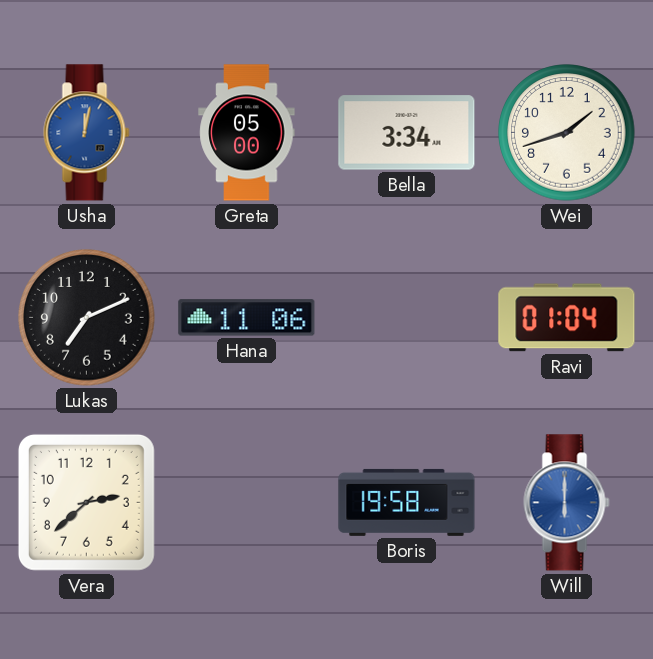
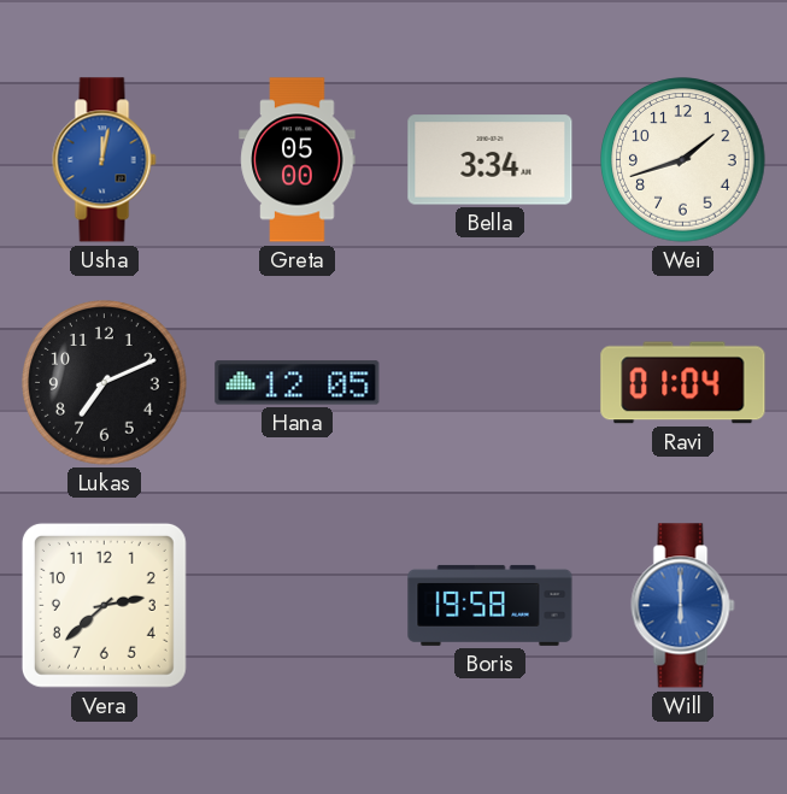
Hana: 11:06 -> 12:05
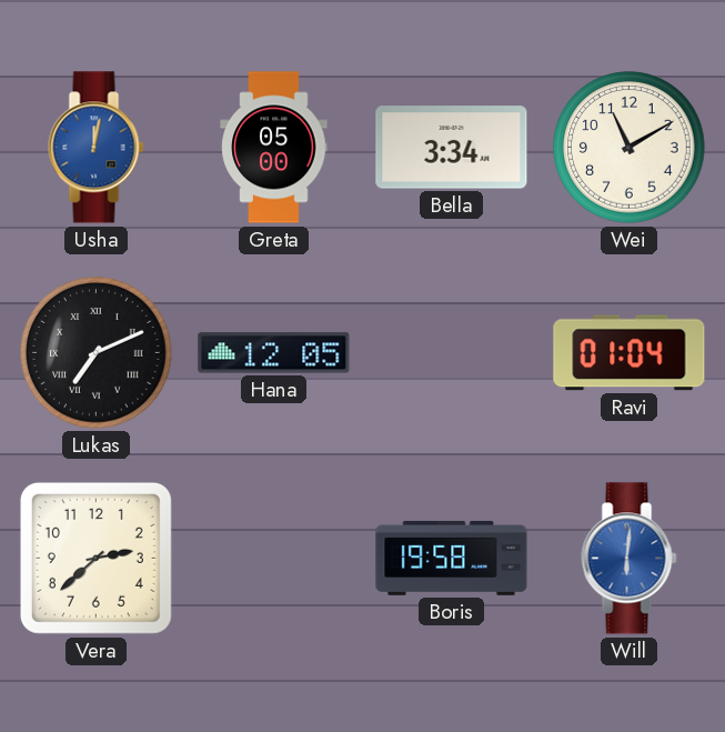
Wei: 1:42 -> 11:10
Lukas numerals: Arabic -> Roman
Will: 6:00 -> 6:01
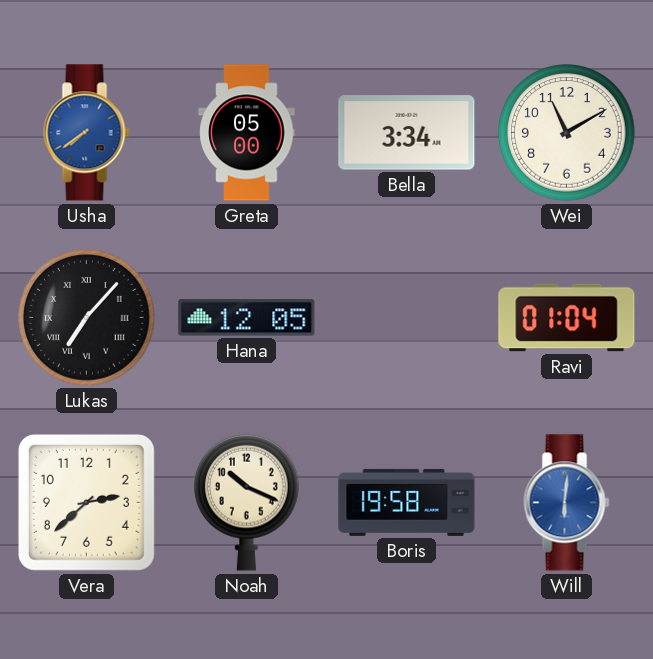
Usha: 12:02 -> 7:39
Lukas: 7:11 -> 7:07
Noah: none -> 10:19
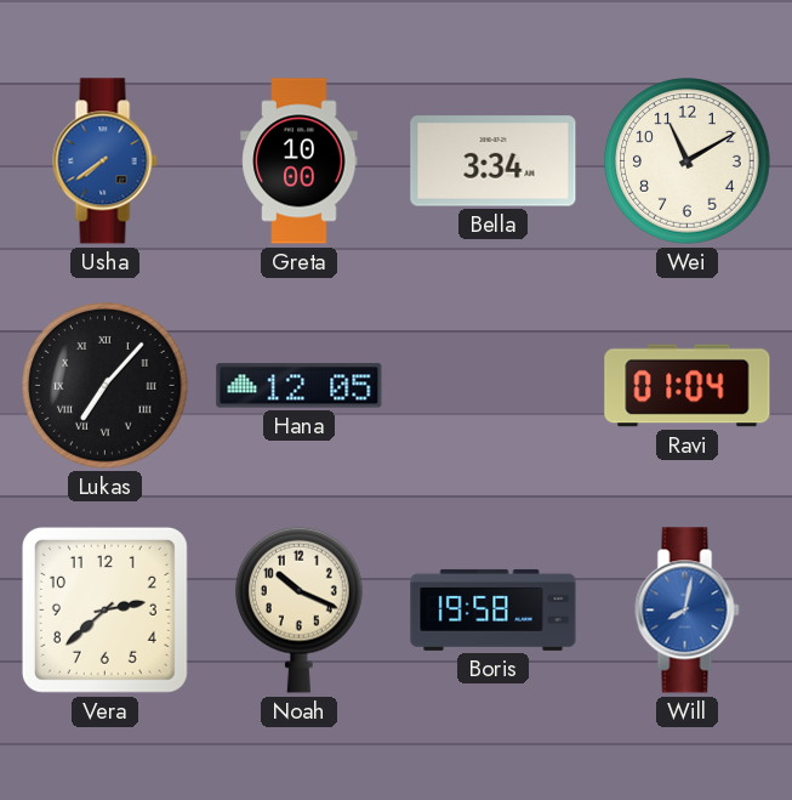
Greta: 05:00 -> 10:00
Will: 6:01 -> 8:02
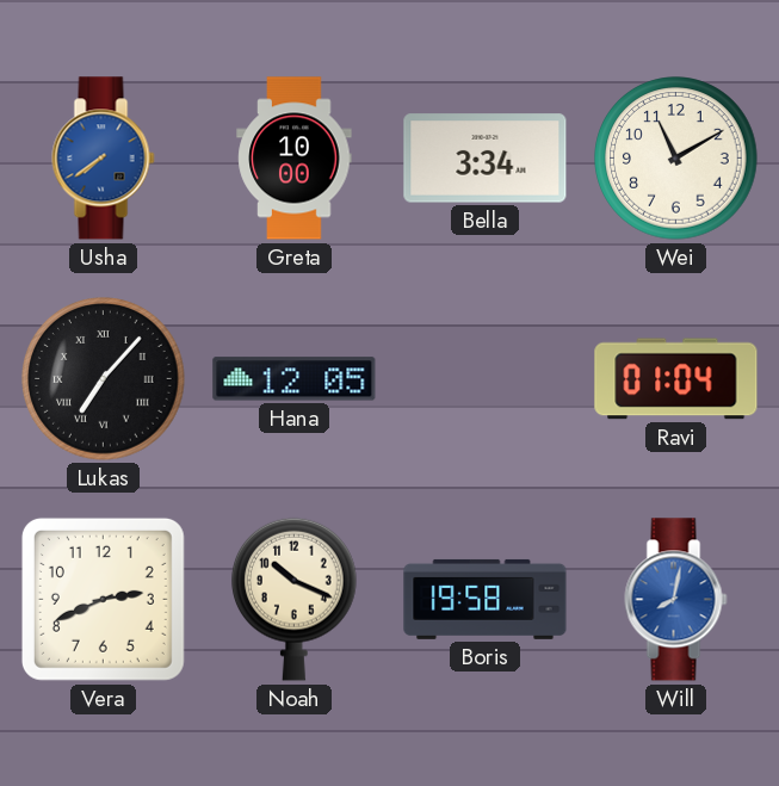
Vera: 2:38 -> 2:41
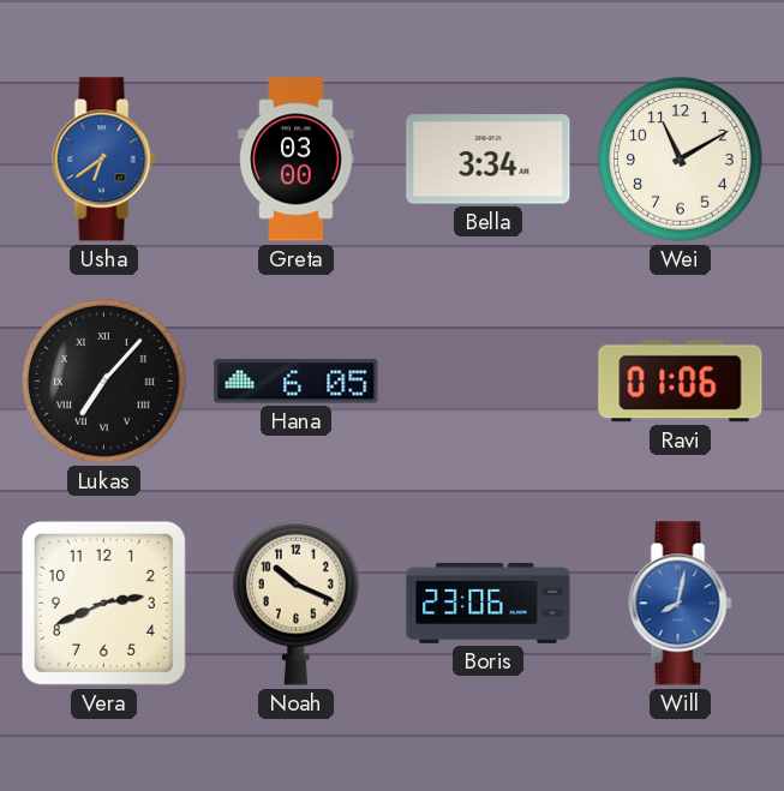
Usha: 7:39 -> 6:39
Greta: 10:00 -> 03:00
Hana: 12:05 -> 6:05
Ravi: 01:04 -> 01:06
Boris: 19:58 -> 23:06
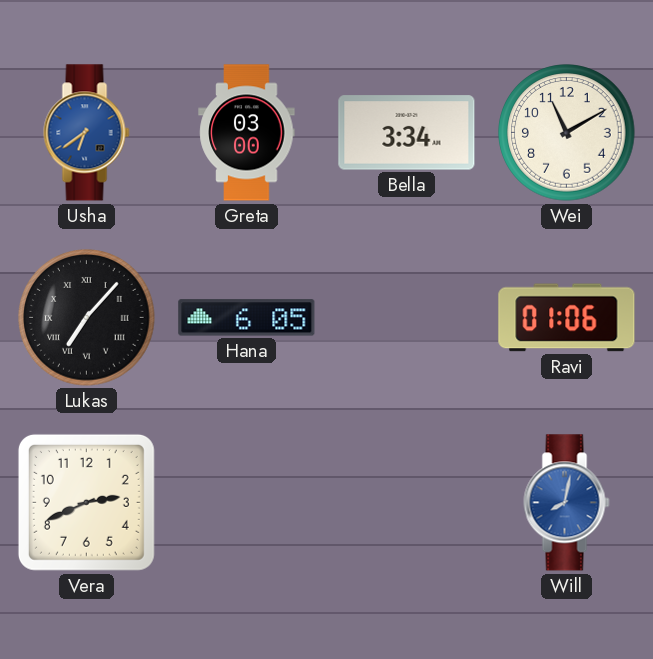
Noah: 10:19 -> none
Boris: 23:06 -> none
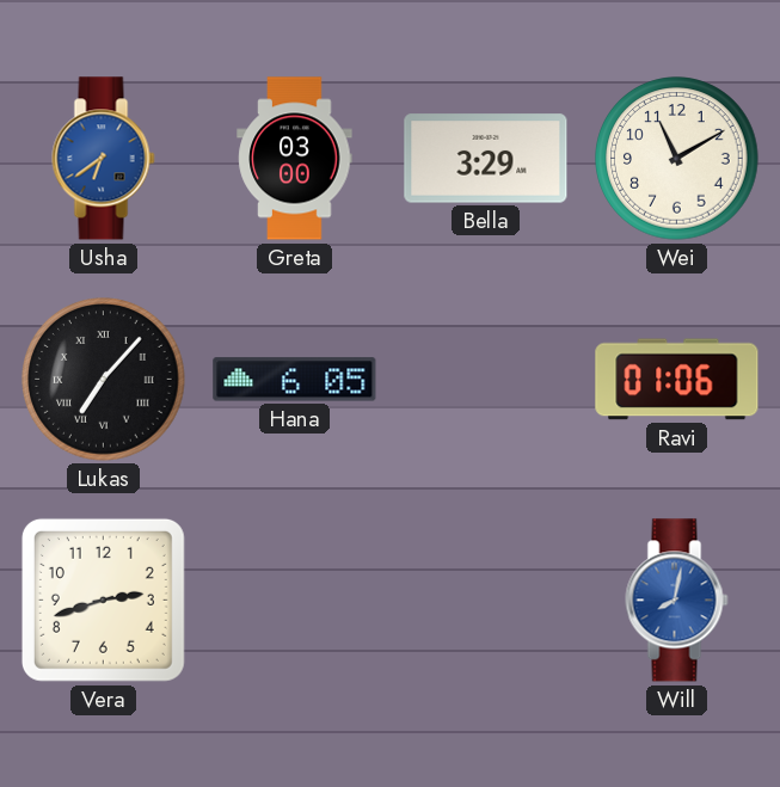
Bella: 3:34 -> 3:29
Vera: 2:41 -> 2:42
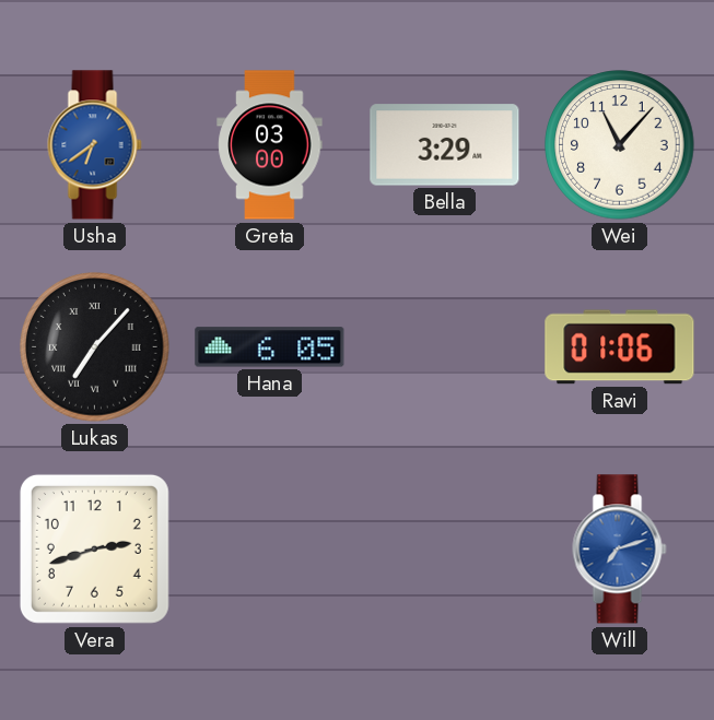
Wei: 11:10 -> 11:07
Will: 8:02 -> 7:12
